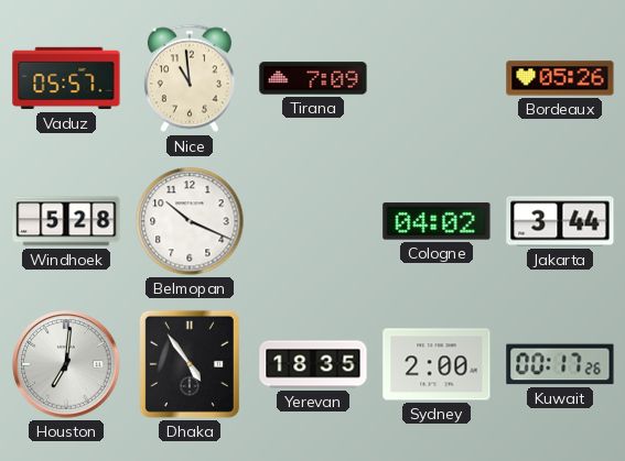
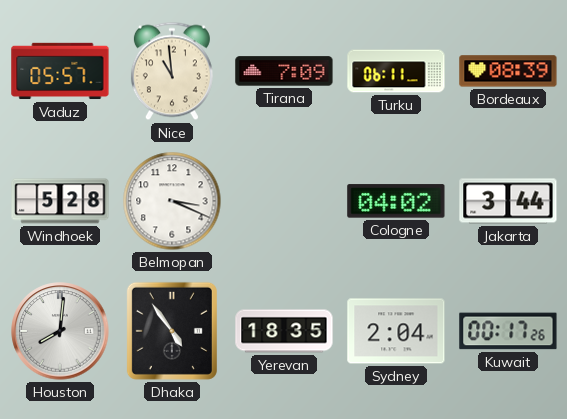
Turku: none -> 06:11
Bordeaux: 05:26 -> 08:39
Belmopan: 10:19 -> 3:19
Houston: 7:01 -> 8:01
Sydney: 2:00 -> 2:04
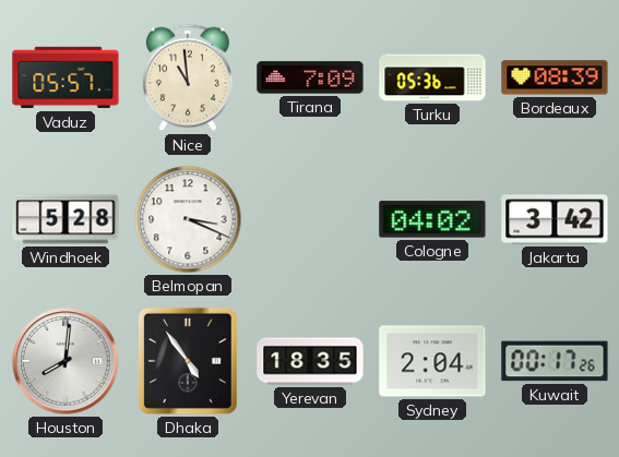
Turku: 06:11 -> 05:36
Jakarta: 3:44 -> 3:42
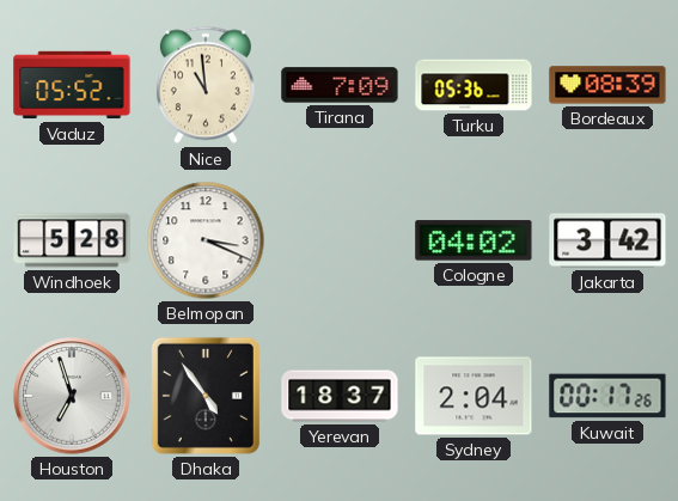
Vaduz: 05:57 -> 05:52
Houston: 8:01 -> 6:57
Yerevan: 18:35 -> 18:37
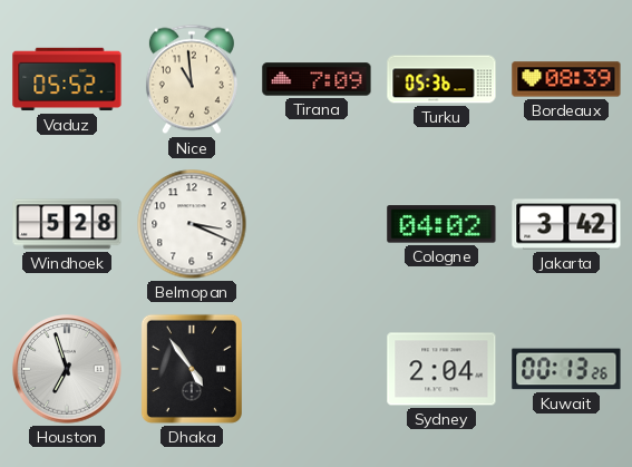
Yerevan: 18:37 -> none
Kuwait: 00:17 -> 00:13
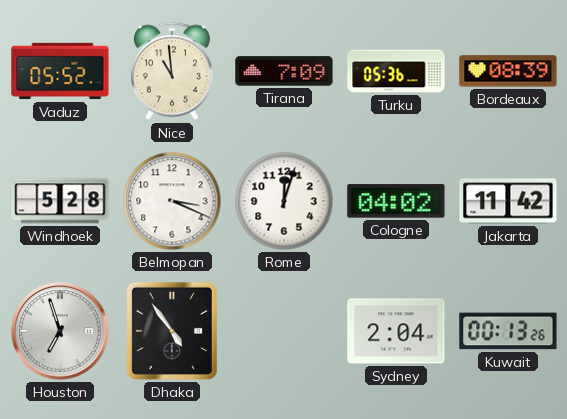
Rome: none -> 12:03
Jakarta: 3:42 -> 11:42
